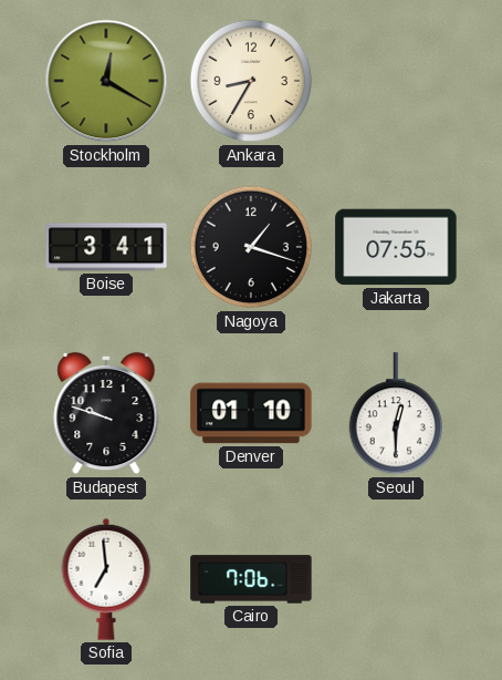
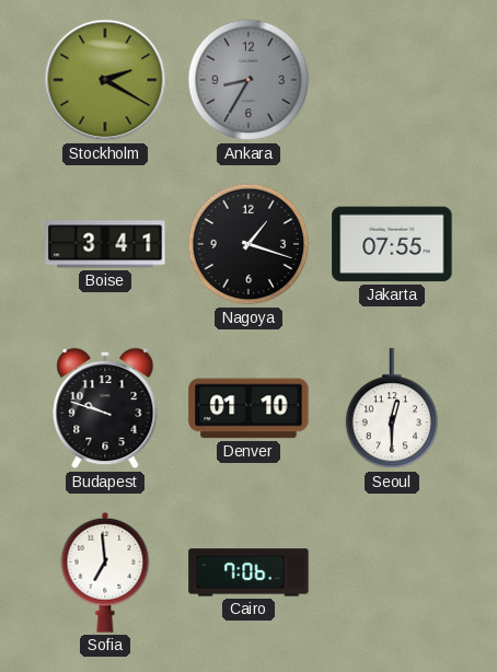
Stockholm: 12:20 -> 2:20
Ankara dial: cream -> grey
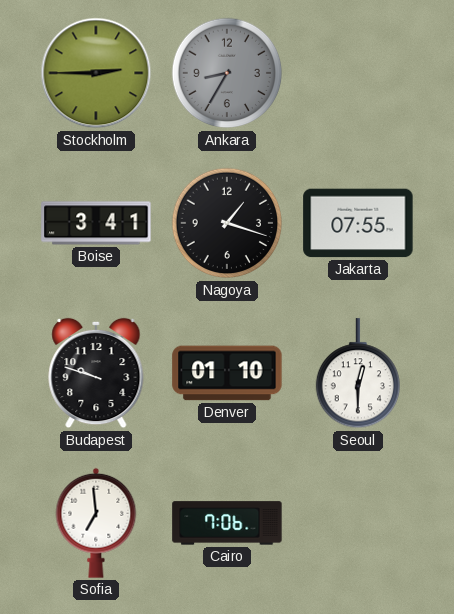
Stockholm: 2:20 -> 2:45
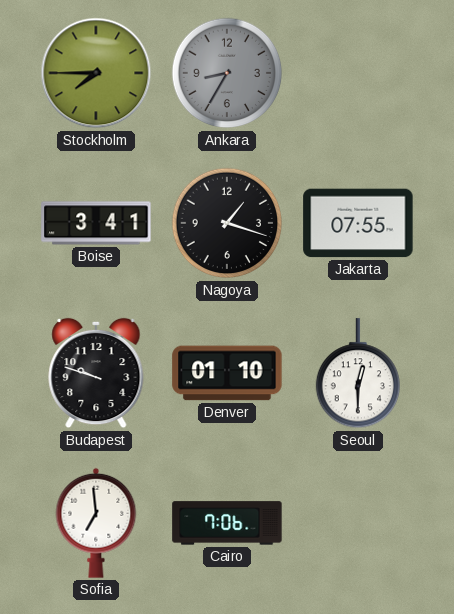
Stockholm: 2:45 -> 7:45
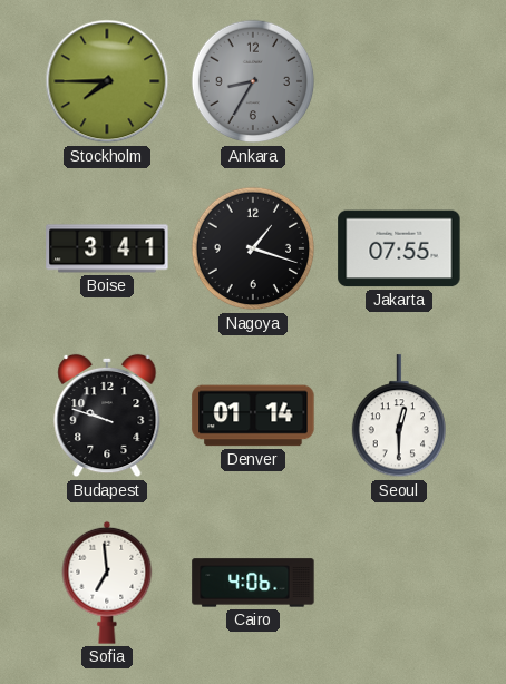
Denver: 01:10 -> 01:14
Cairo: 7:06 -> 4:06
